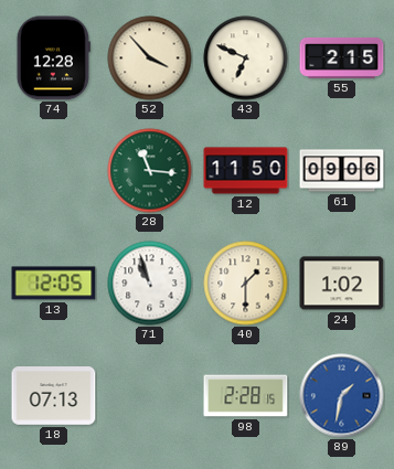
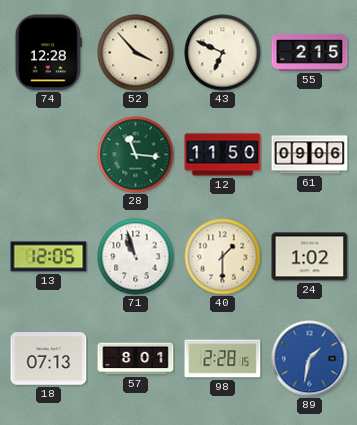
57: none -> 8:01
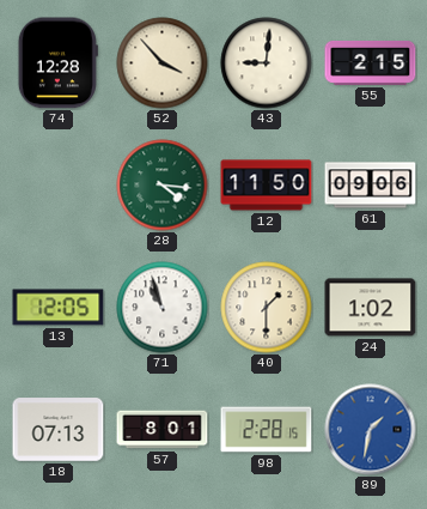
43: 6:49 -> 9:01
28: 11:16 -> 4:16
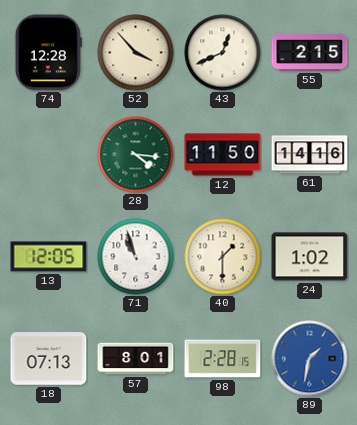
43: 9:01 -> 12:41
61: 09:06 -> 14:16
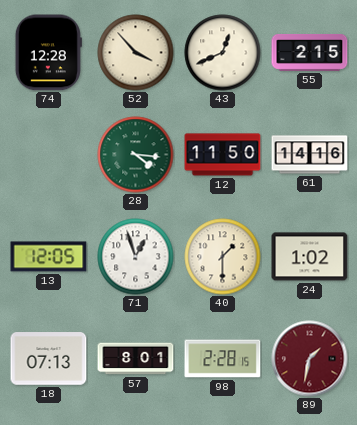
71: 10:57 -> 12:57
89 dial: blue -> burgundy
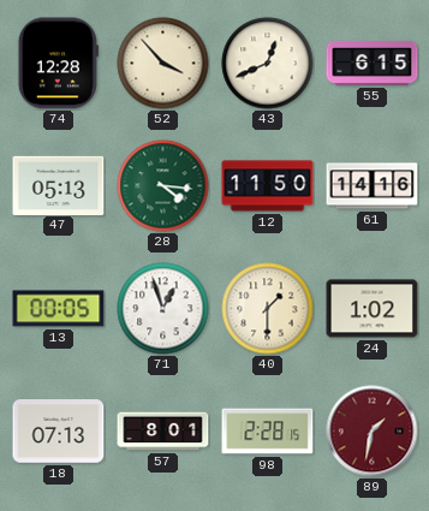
55: 2:15 -> 6:15
47: none -> 05:13
13: 12:05 -> 00:05
